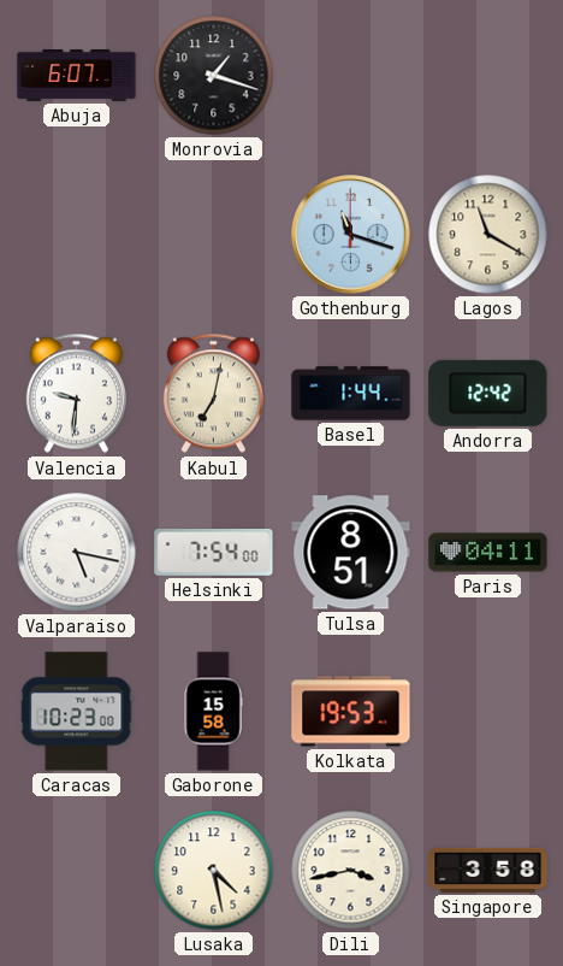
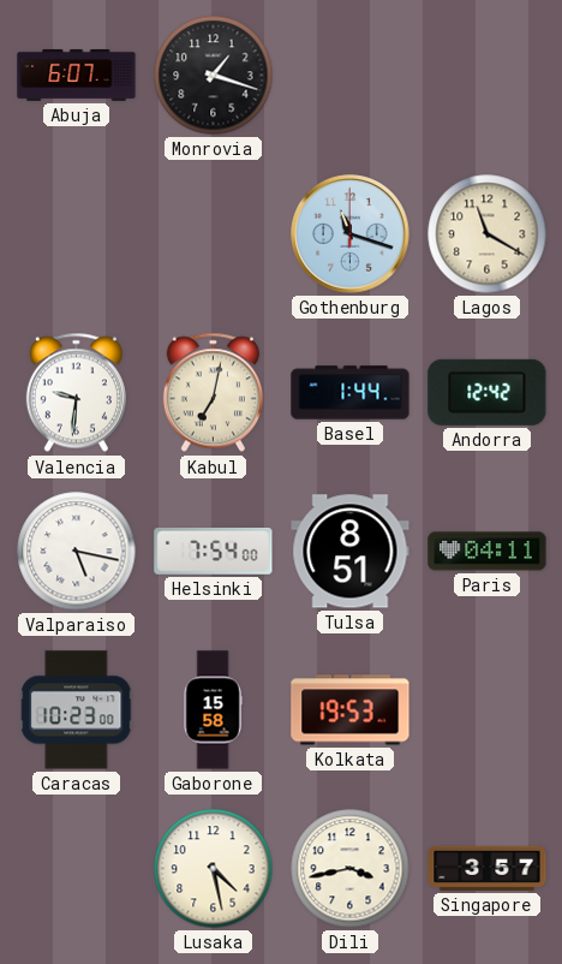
Singapore: 3:58 -> 3:57
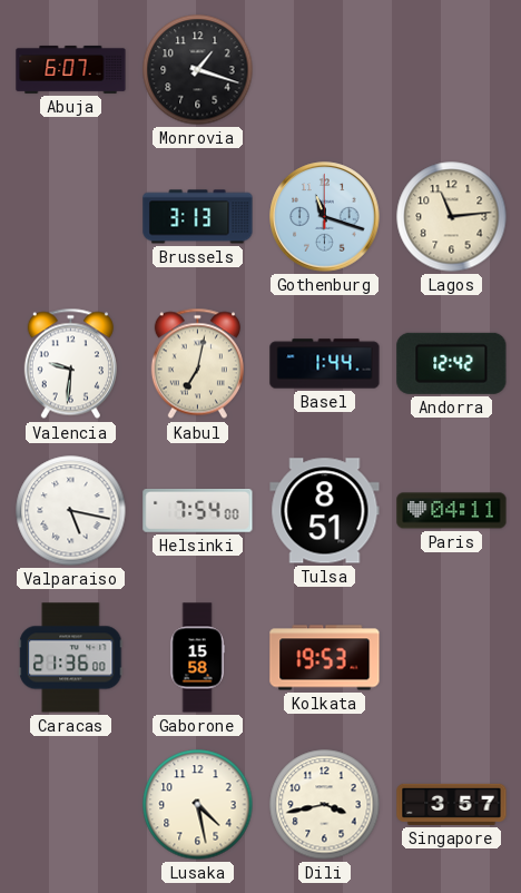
Brussels: none -> 3:13
Lagos: 11:20 -> 11:14
Caracas: 10:23 -> 21:36
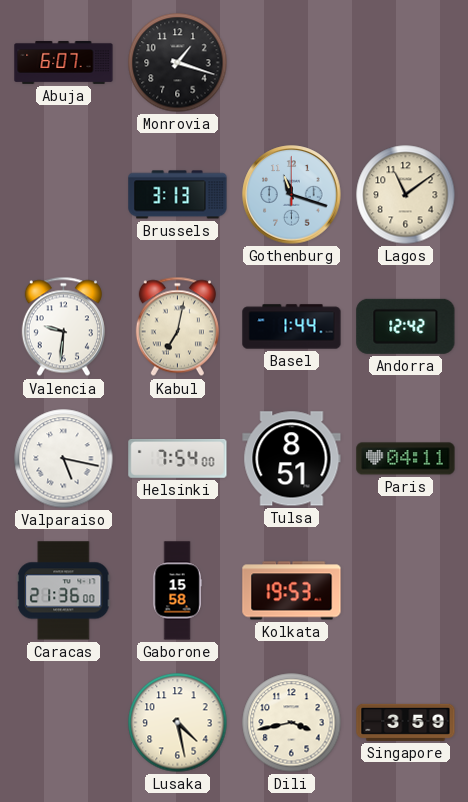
Lagos: 11:14 -> 11:09
Singapore: 3:57 -> 3:59
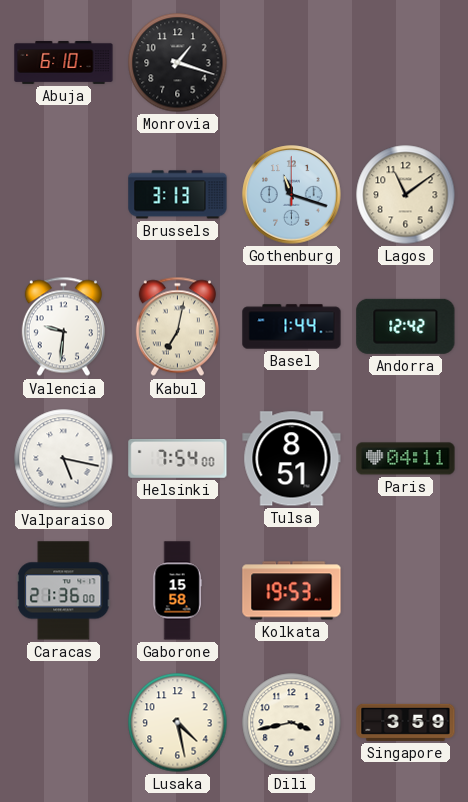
Abuja: 6:07 -> 6:10
